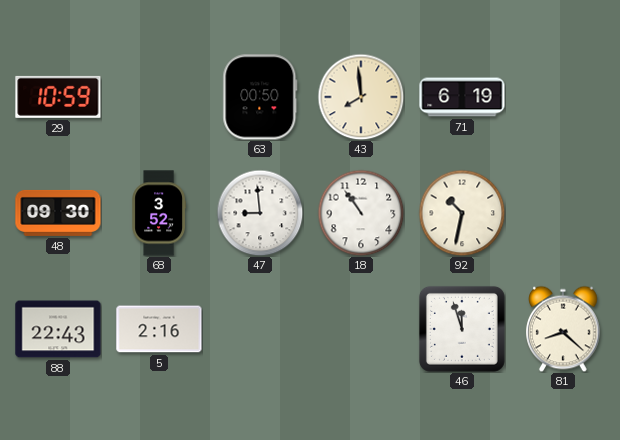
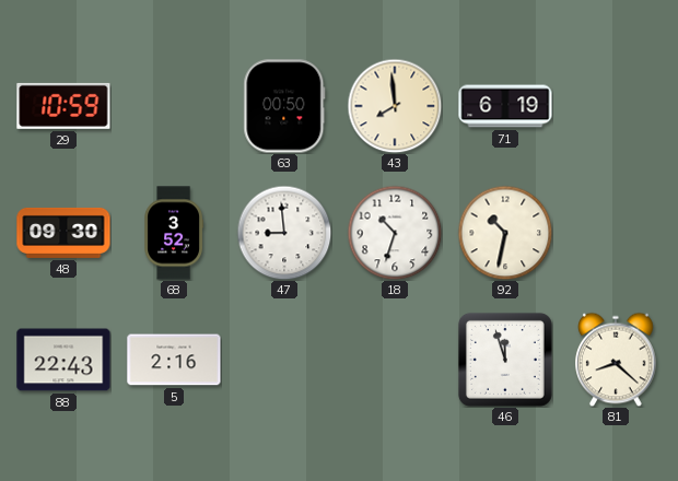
18: 10:54 -> 10:33
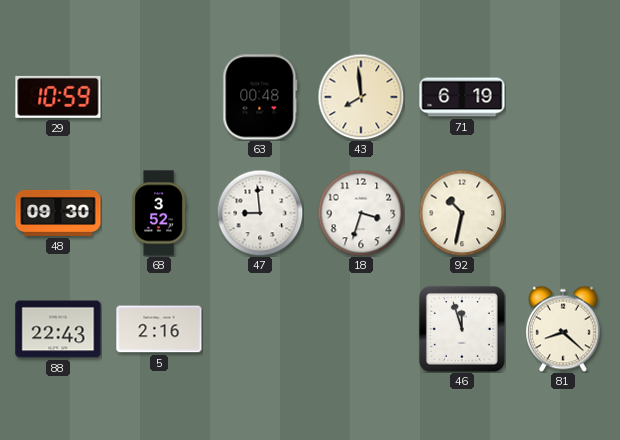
63: 00:50 -> 00:48
18: 10:33 -> 3:33
